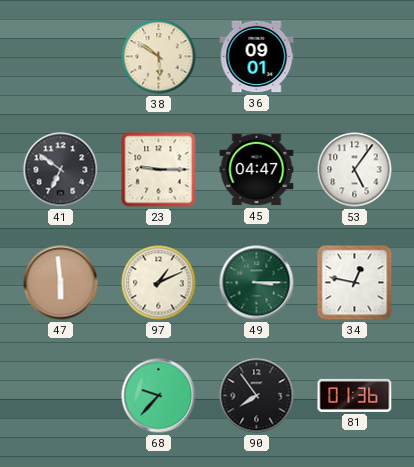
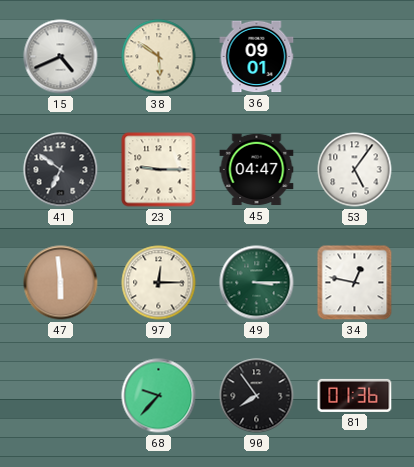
15: none -> 4:41
97: 1:11 -> 12:15
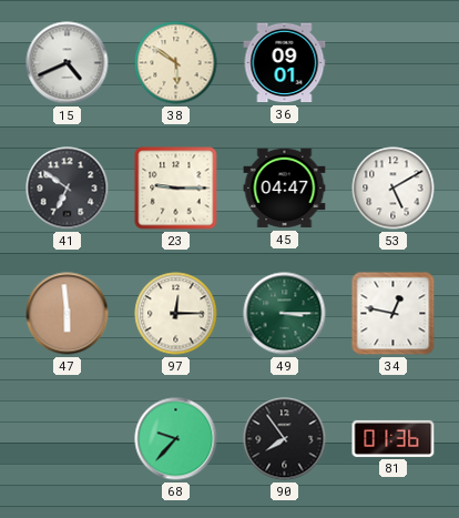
53: 5:06 -> 5:10
